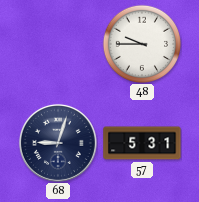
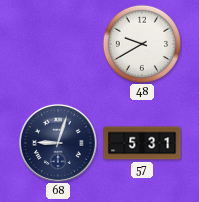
48: 9:45 -> 9:40
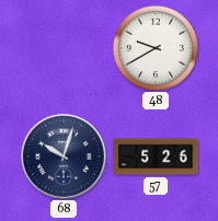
68: 9:03 -> 10:03
57: 5:31 -> 5:26
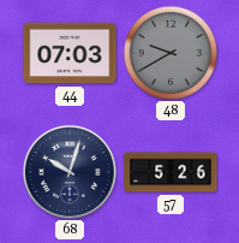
44: none -> 07:03
48 dial: white -> grey
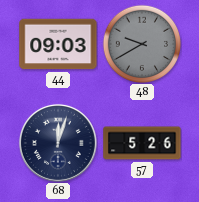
44: 07:03 -> 09:03
68: 10:03 -> 12:03
